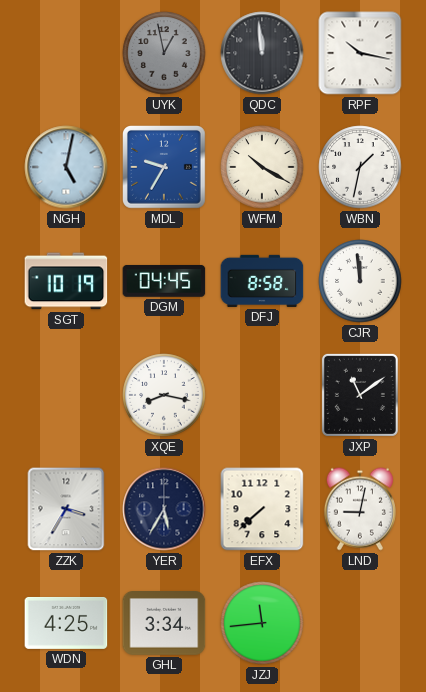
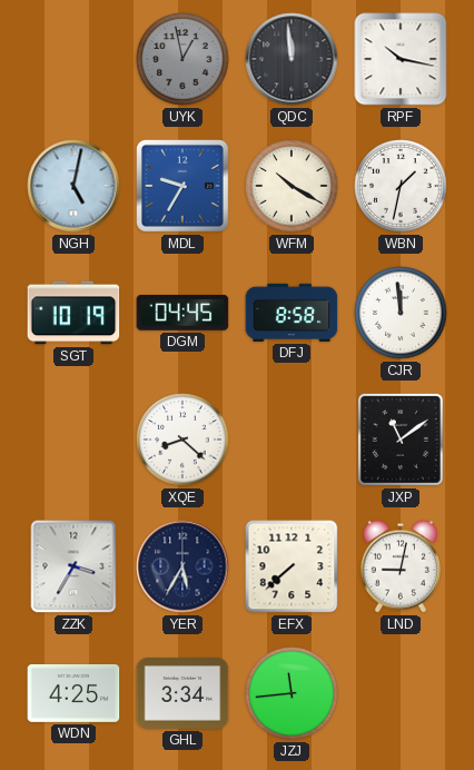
XQE: 8:17 -> 8:22
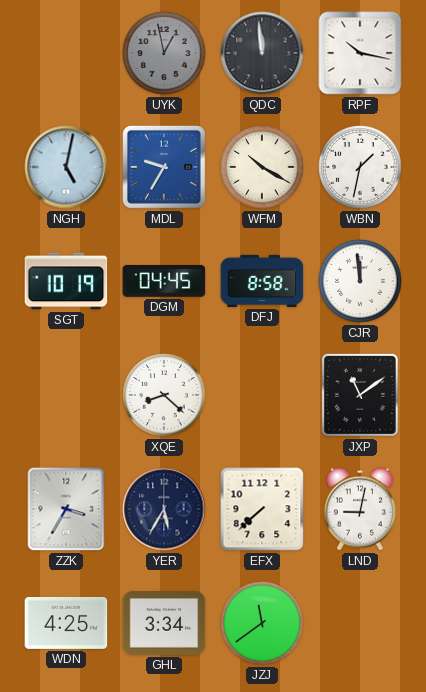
JZJ: 11:44 -> 11:39
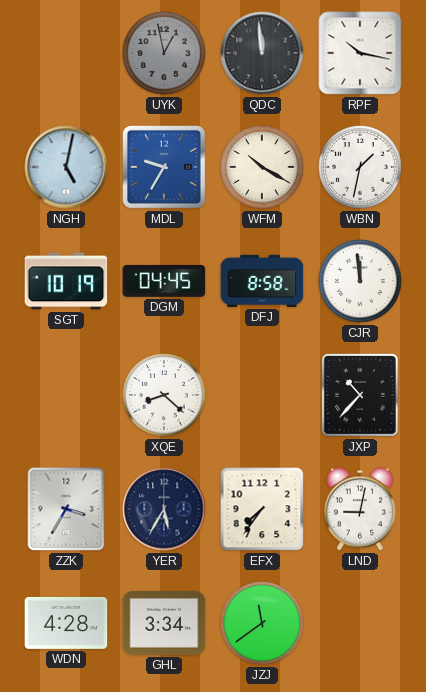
JXP: 11:09 -> 10:37
EFX: 7:38 -> 7:36
WDN: 4:25 -> 4:28
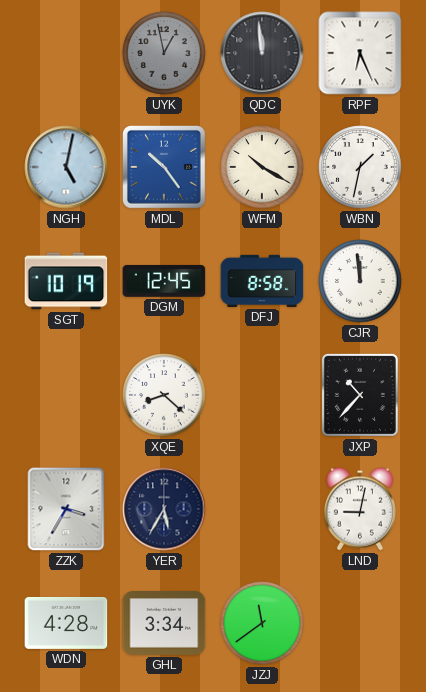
RPF: 10:17 -> 6:26
MDL: 9:35 -> 10:24
DGM: 04:45 -> 12:45
EFX: 7:36 -> none
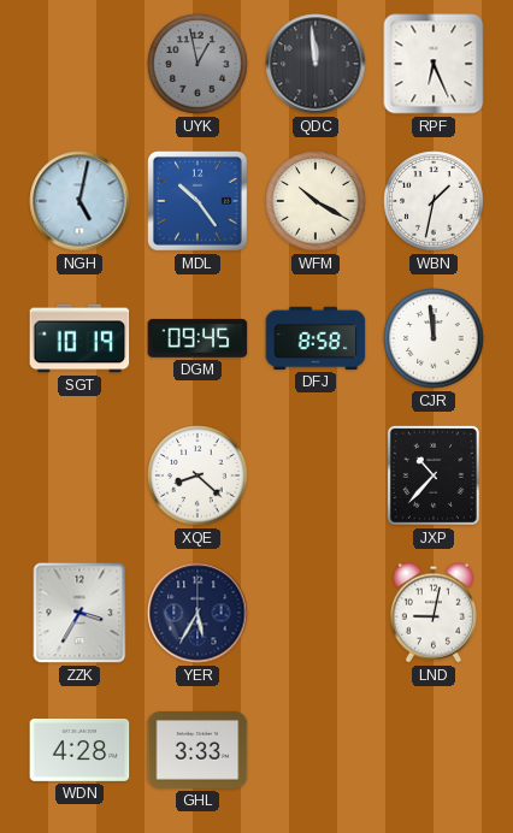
DGM: 12:45 -> 09:45
GHL: 3:34 -> 3:33
JZJ: 11:39 -> none
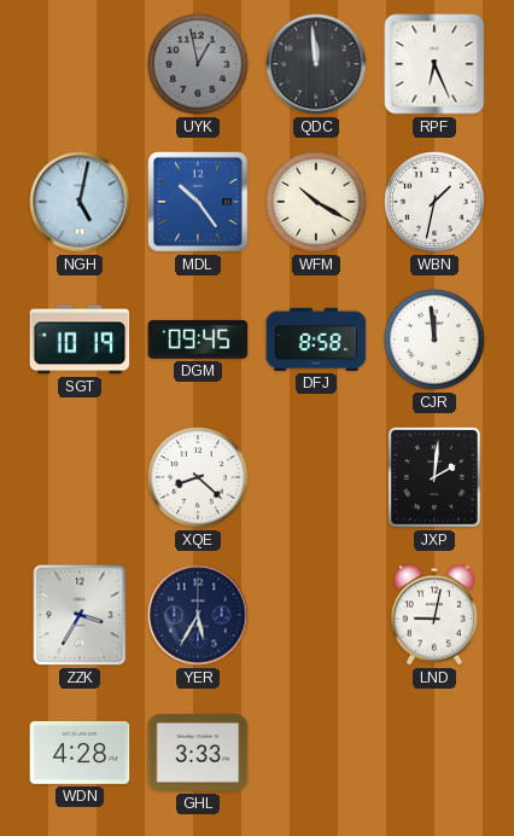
JXP: 10:37 -> 2:01
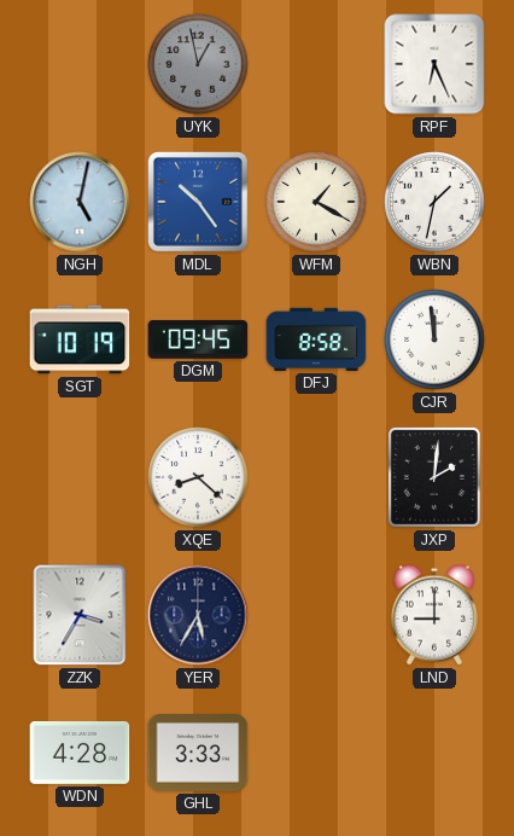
QDC: 11:59 -> none
WFM: 10:20 -> 1:20
LND: 9:02 -> 9:00
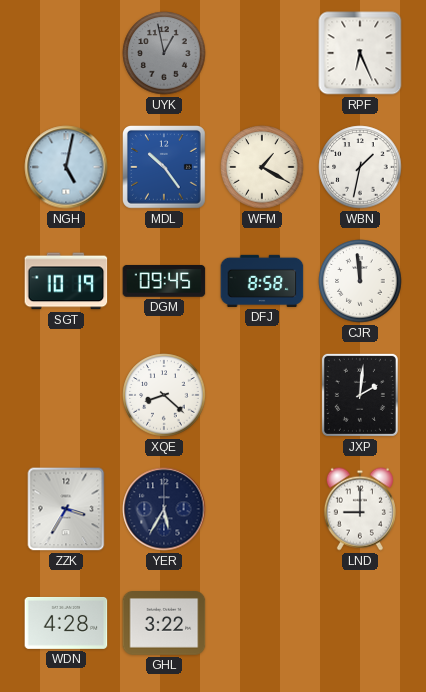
GHL: 3:33 -> 3:22
